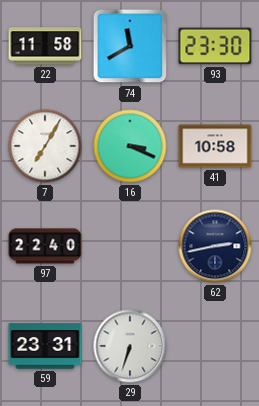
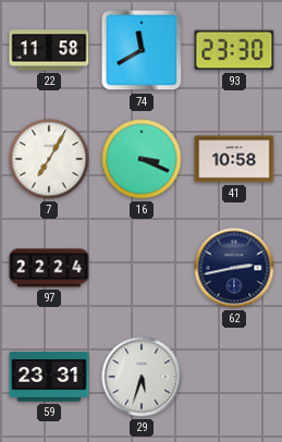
97: 22:40 -> 22:24
29: 6:33 -> 5:33
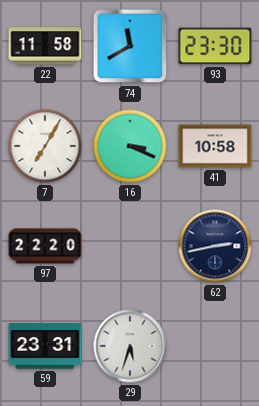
97: 22:24 -> 22:20
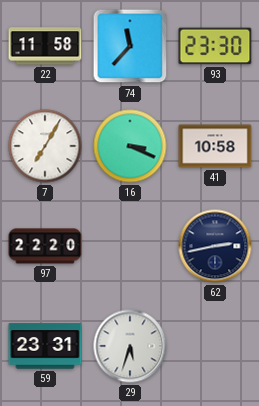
74: 11:40 -> 11:37
